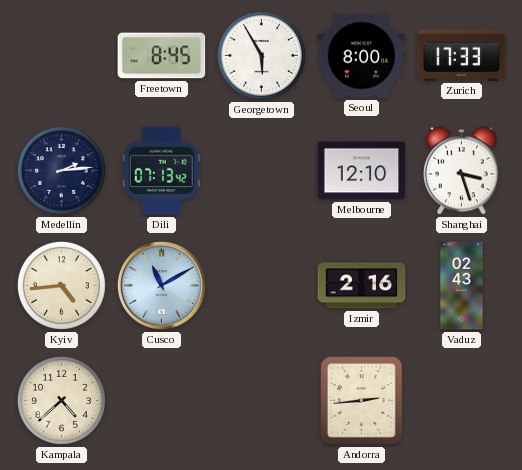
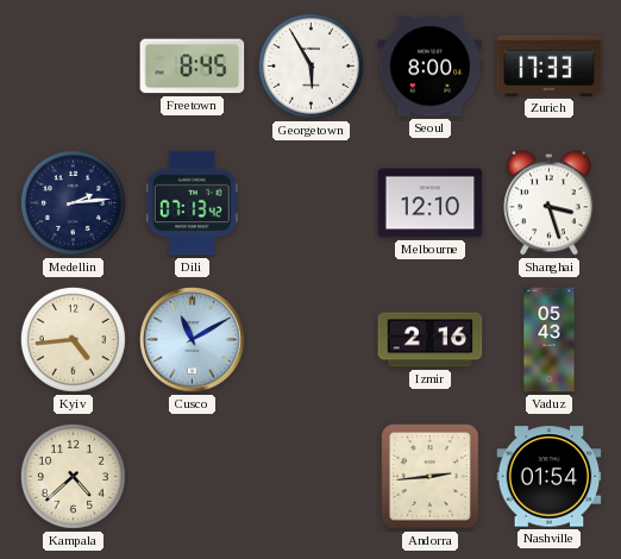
Vaduz: 02:43 -> 05:43
Nashville: none -> 01:54
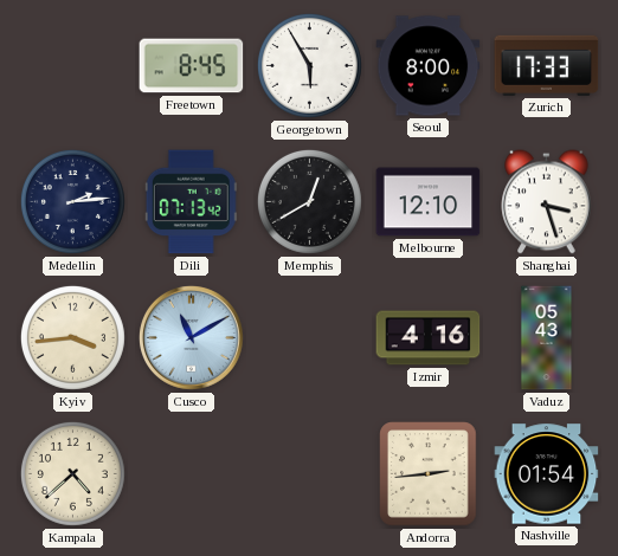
Memphis: none -> 12:40
Kyiv: 4:44 -> 3:44
Izmir: 2:16 -> 4:16
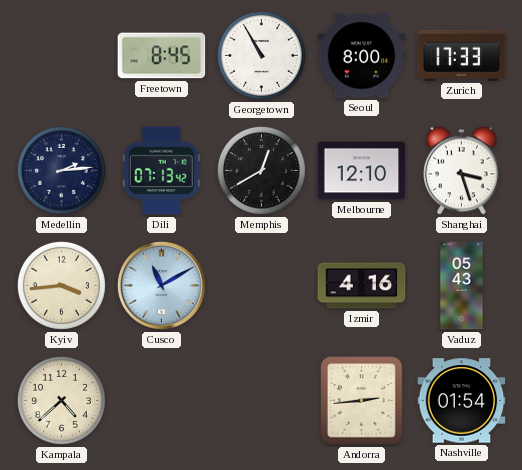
Georgetown: 5:55 -> 10:55
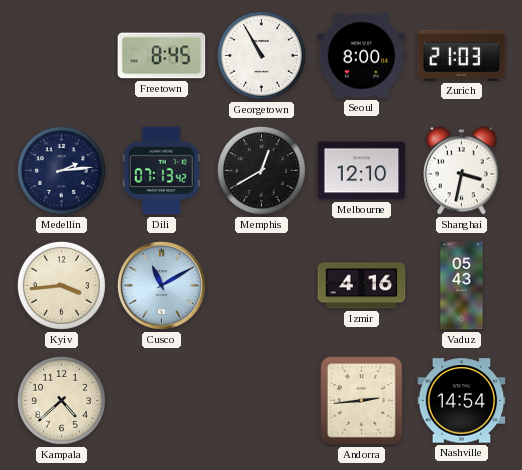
Zurich: 17:33 -> 21:03
Shanghai: 3:27 -> 3:32
Nashville: 01:54 -> 14:54
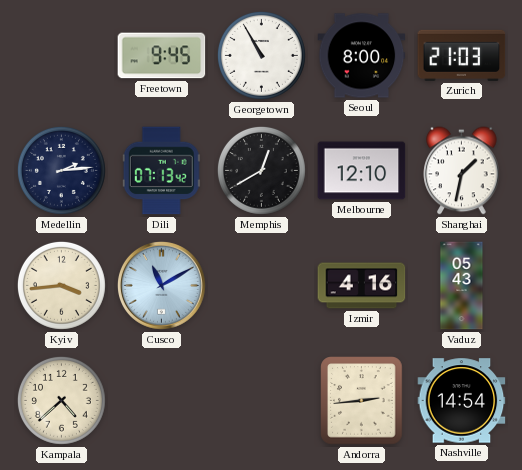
Freetown: 8:45 -> 9:45
Shanghai: 3:32 -> 1:32
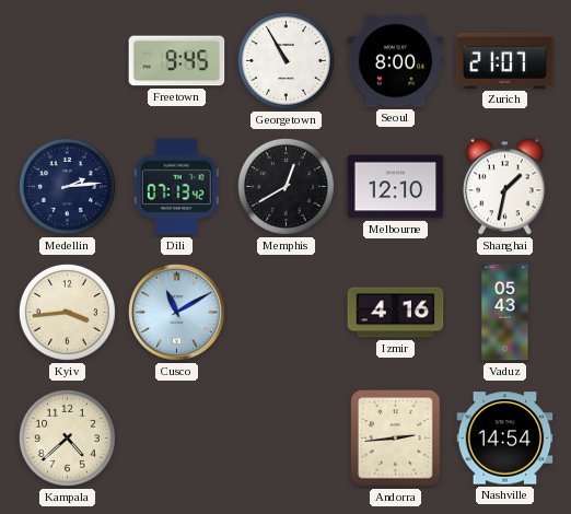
Zurich: 21:03 -> 21:07
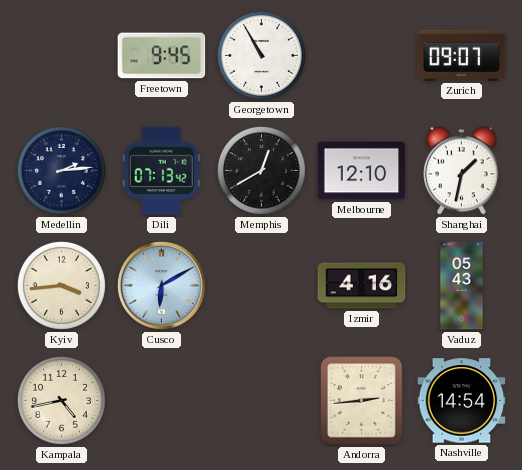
Seoul: 8:00 -> none
Zurich: 21:07 -> 09:07
Cusco: 11:10 -> 6:10
Kampala: 4:38 -> 4:43
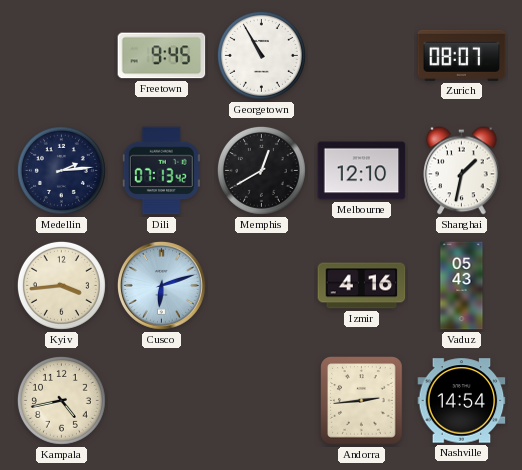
Zurich: 09:07 -> 08:07
Cusco: 6:10 -> 6:12
